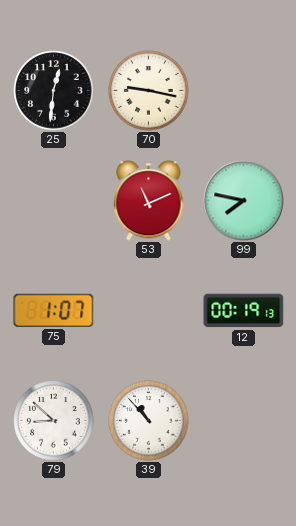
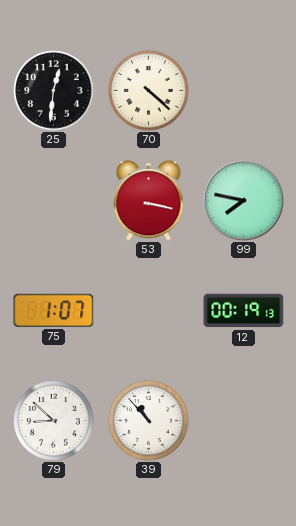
70: 9:17 -> 4:22
53: 11:11 -> 3:17
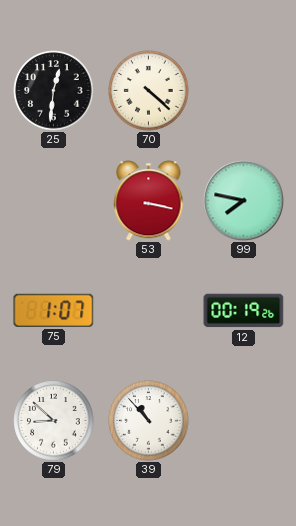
12: 00:19:13 -> 00:19:26
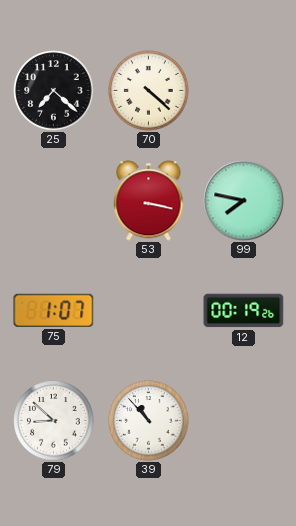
25: 12:31 -> 7:22
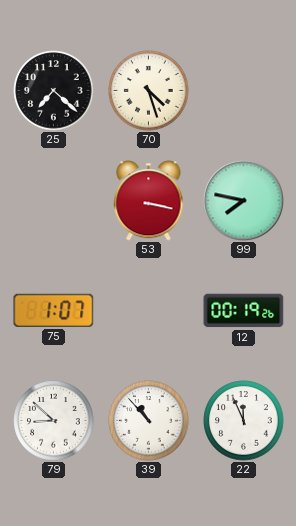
70: 4:22 -> 4:27
22: none -> 11:56
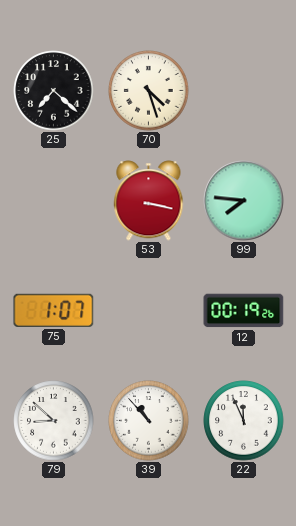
99: 7:47 -> 7:46
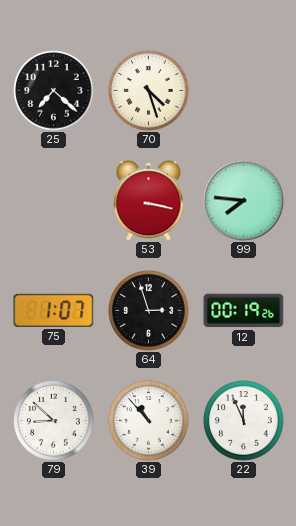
64: none -> 2:57
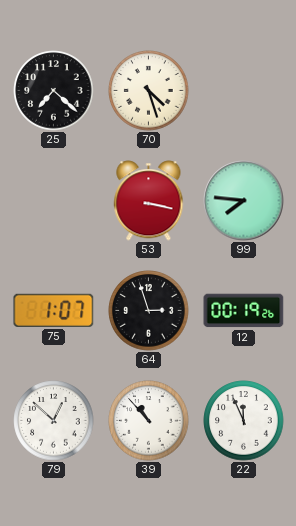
79: 8:52 -> 12:52
